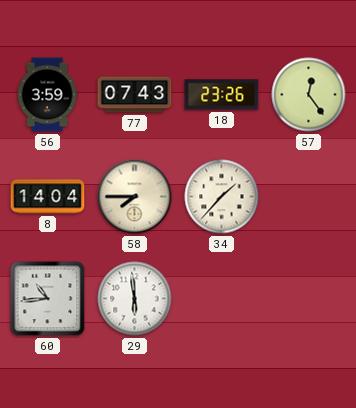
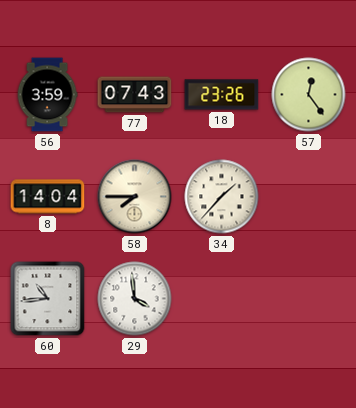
29: 5:59 -> 3:59
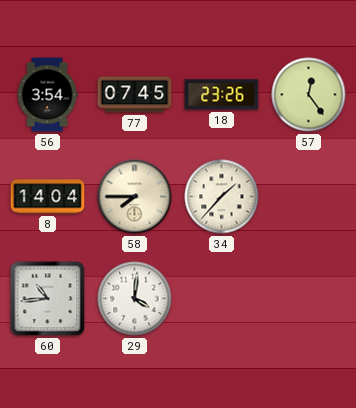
56: 3:59 -> 3:54
77: 07:43 -> 07:45
29: 3:59 -> 4:01
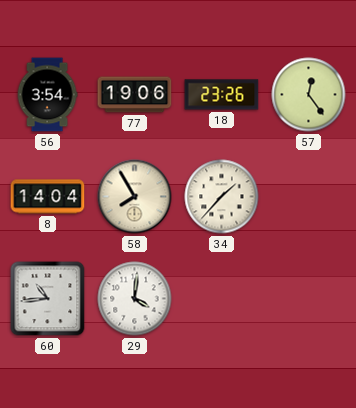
77: 07:45 -> 19:06
58: 7:45 -> 7:55
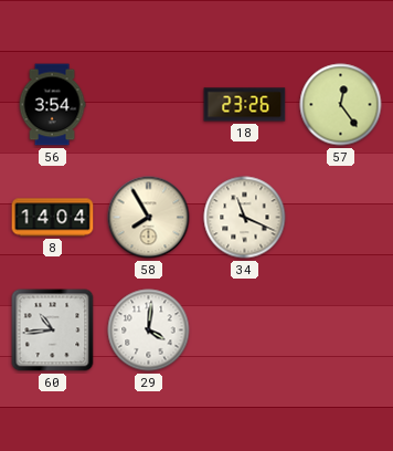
77: 19:06 -> none
34: 1:37 -> 11:19
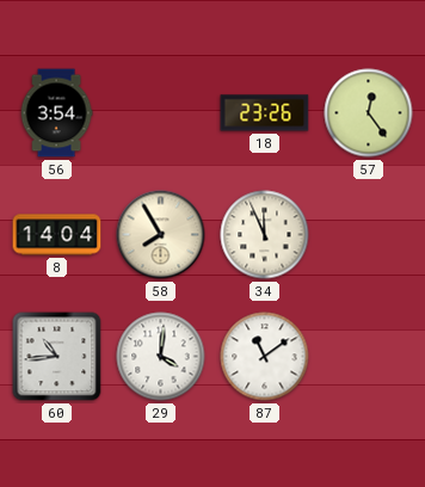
34: 11:19 -> 11:56
87: none -> 11:09
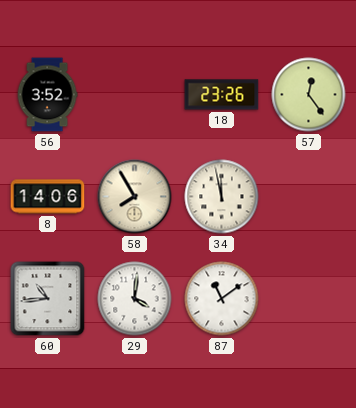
56: 3:54 -> 3:52
8: 14:04 -> 14:06
34: 11:56 -> 11:58
